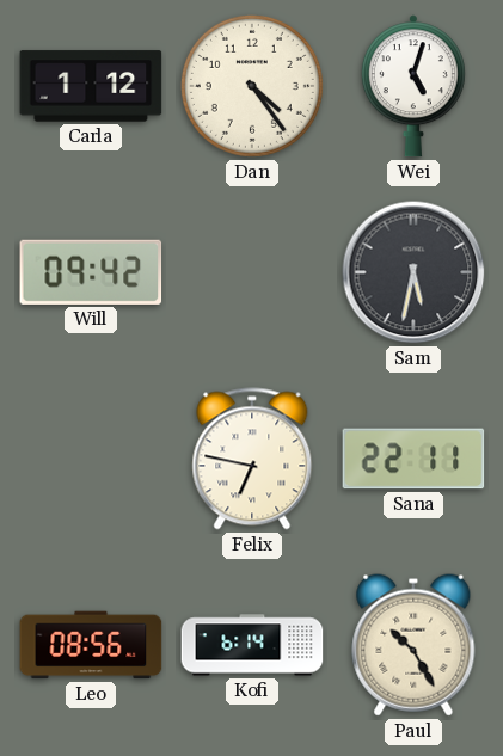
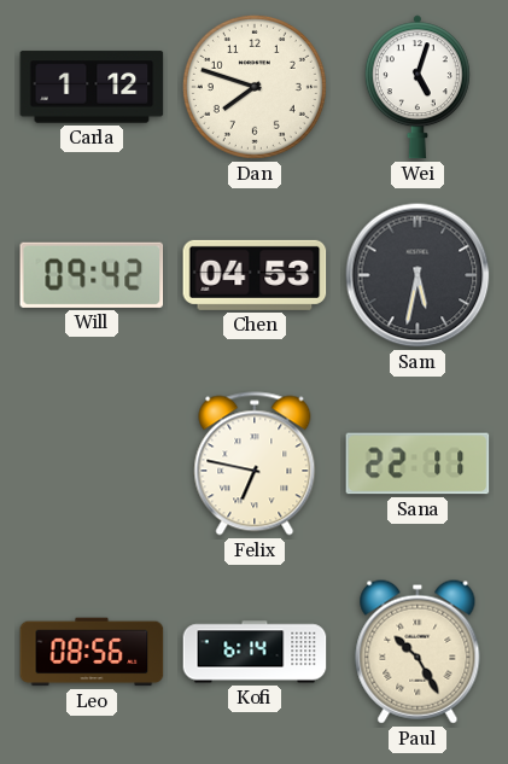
Dan: 4:24 -> 7:48
Chen: none -> 04:53
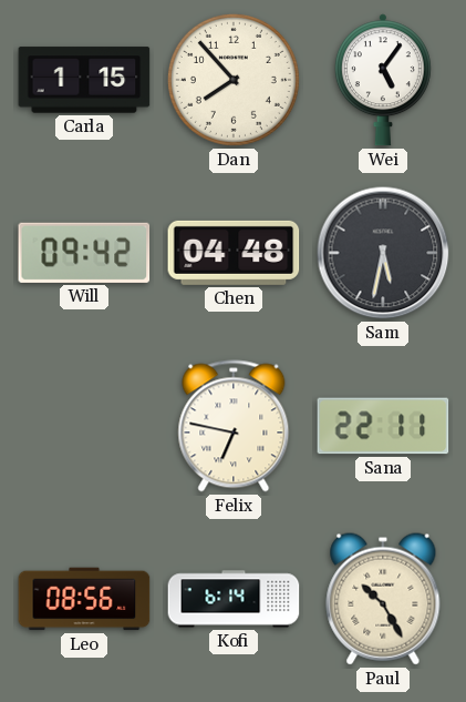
Carla: 1:12 -> 1:15
Dan: 7:48 -> 7:53
Wei: 5:03 -> 5:06
Chen: 04:53 -> 04:48
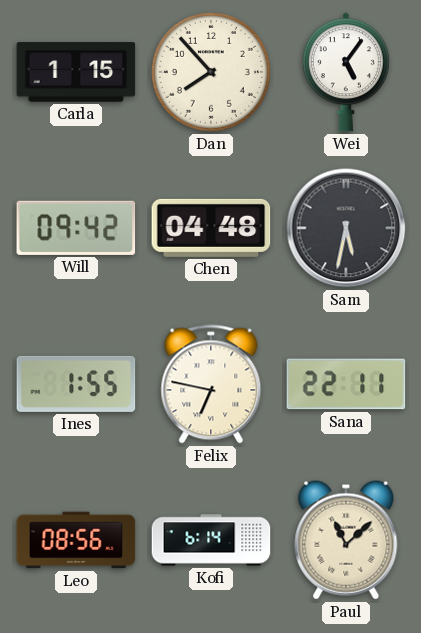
Ines: none -> 1:55
Paul: 10:25 -> 11:08
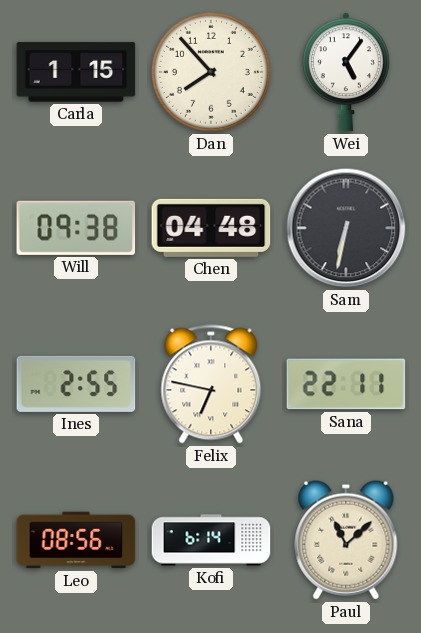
Will: 09:42 -> 09:38
Sam: 5:32 -> 6:32
Ines: 1:55 -> 2:55
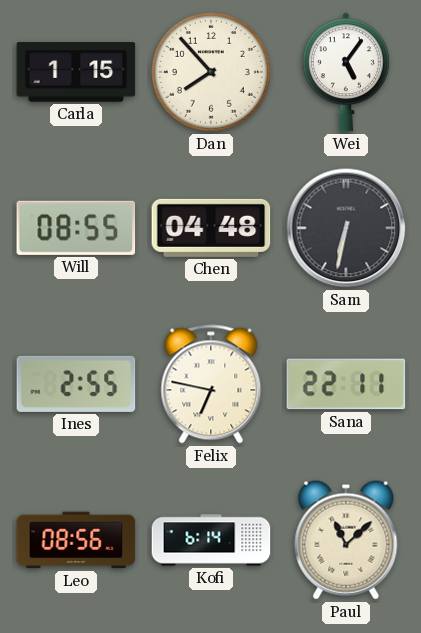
Will: 09:38 -> 08:55
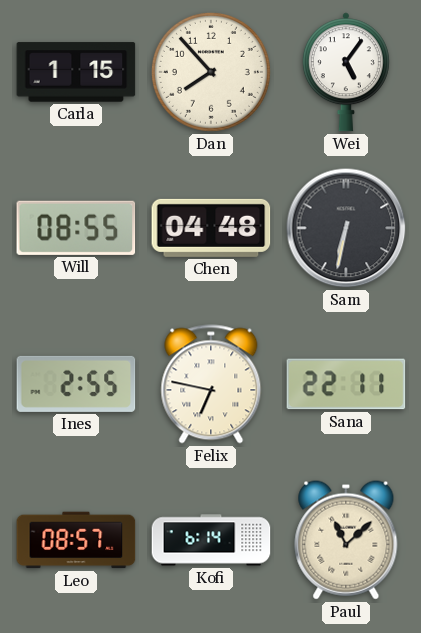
Leo: 08:56 -> 08:57
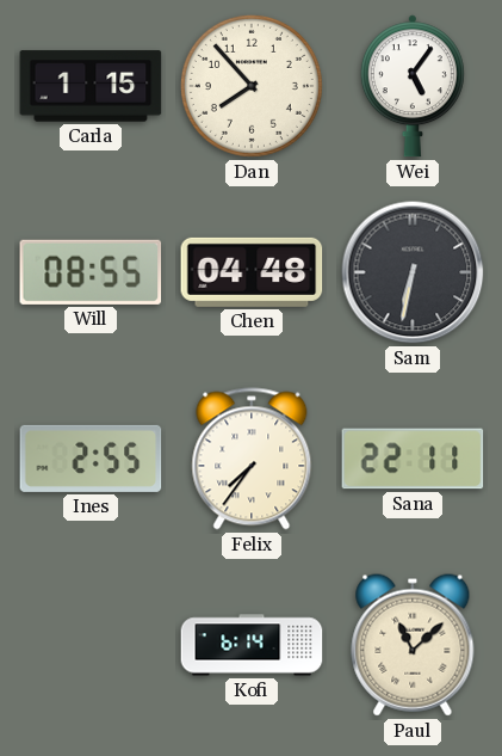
Felix: 6:47 -> 7:36
Leo: 08:57 -> none
